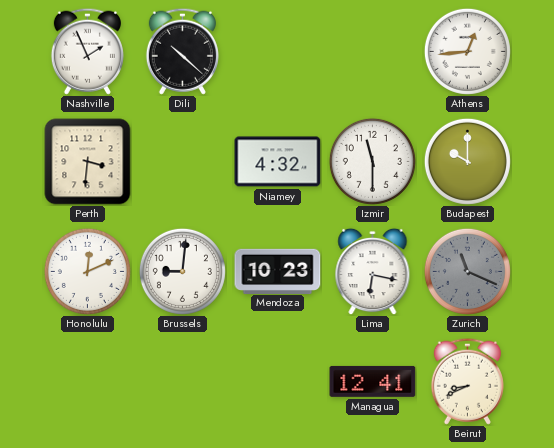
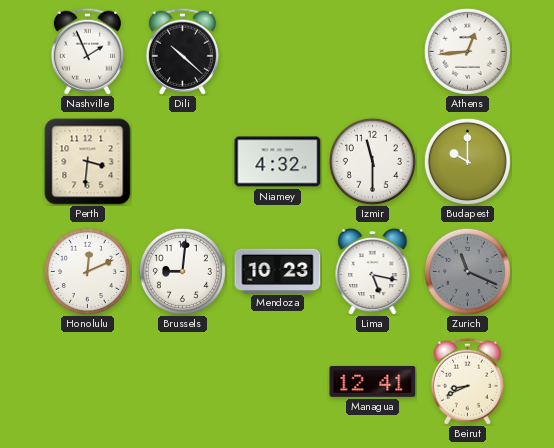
Lima: 6:17 -> 5:17
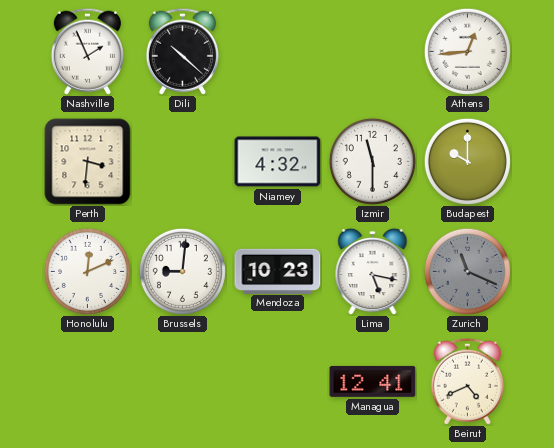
Beirut: 8:41 -> 4:41
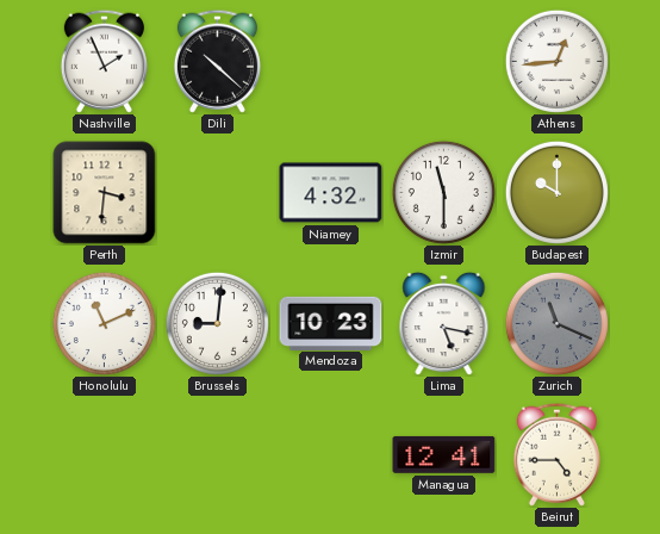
Honolulu: 12:11 -> 11:11
Beirut: 4:41 -> 4:45
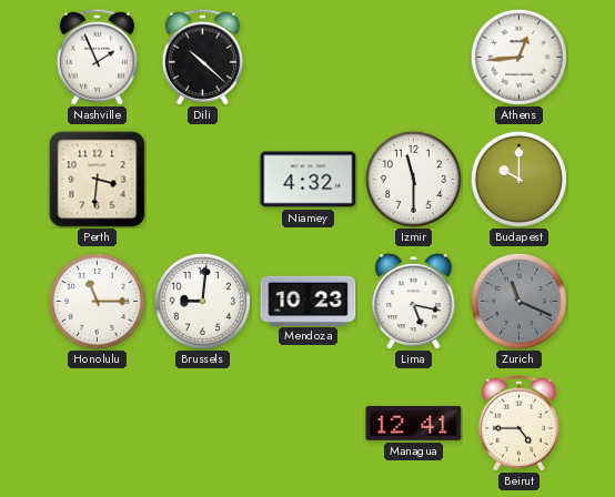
Honolulu: 11:11 -> 11:15
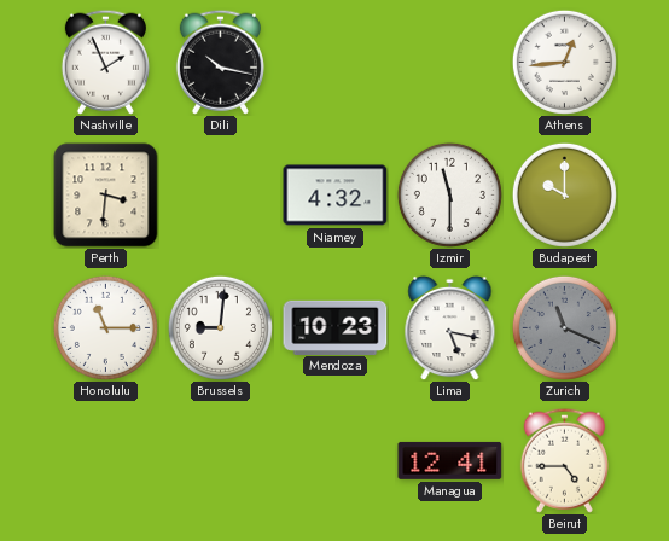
Dili: 10:22 -> 10:17
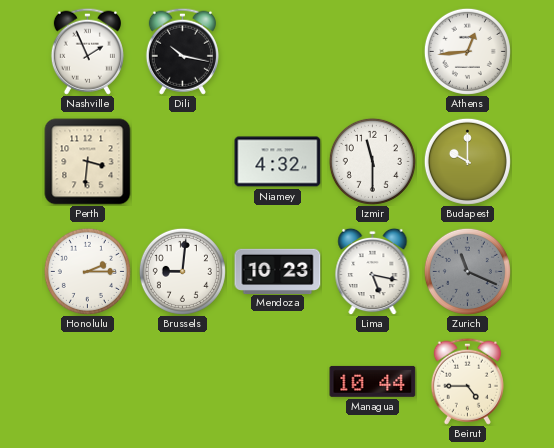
Honolulu: 11:15 -> 2:15
Managua: 12:41 -> 10:44
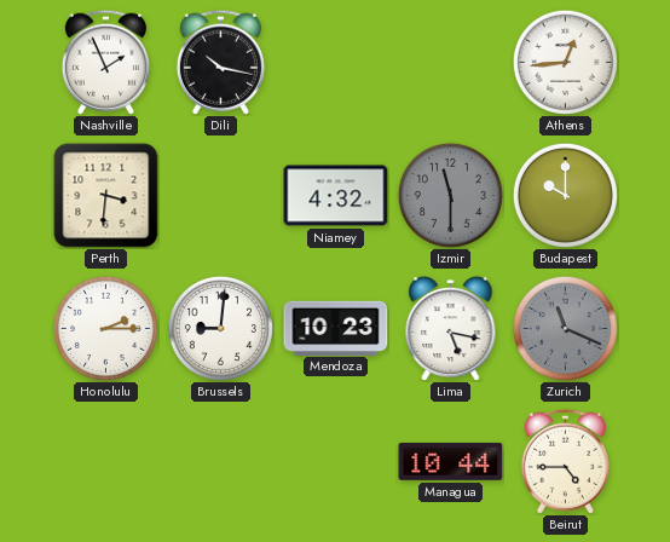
Izmir dial: white -> grey
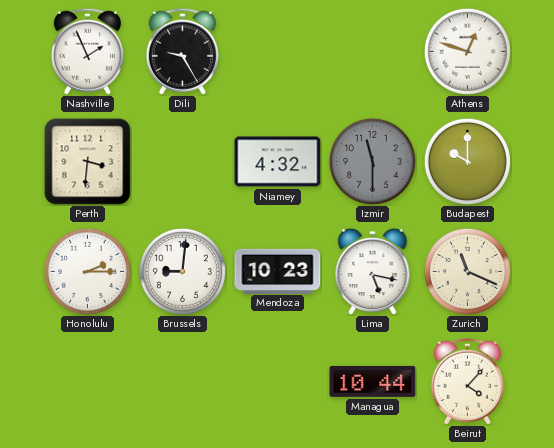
Dili: 10:17 -> 9:25
Athens: 12:44 -> 12:48
Zurich dial: grey -> cream
Beirut: 4:45 -> 4:07
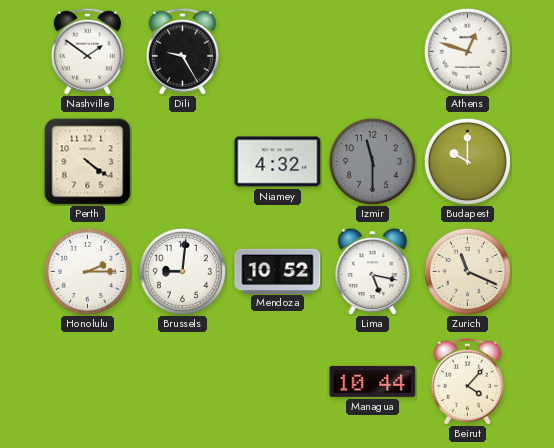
Nashville: 1:56 -> 1:51
Perth: 3:31 -> 4:21
Mendoza: 10:23 -> 10:52
